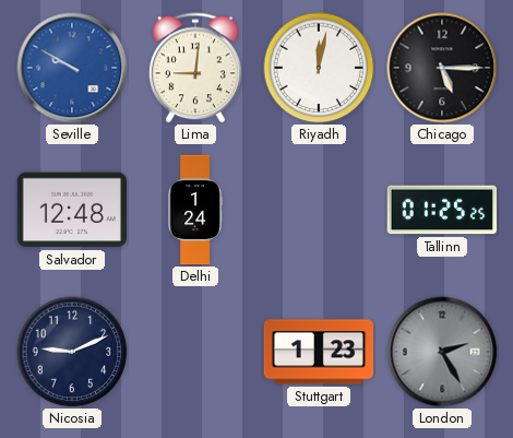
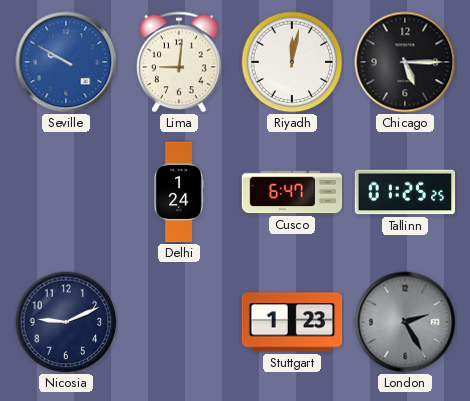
Salvador: 12:48 -> none
Cusco: none -> 6:47
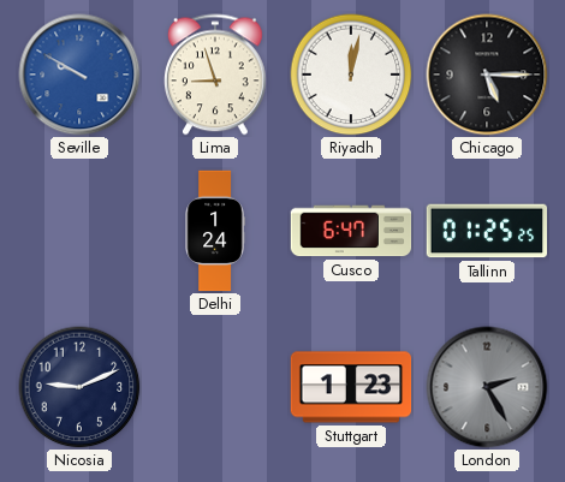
Lima: 9:01 -> 8:57
